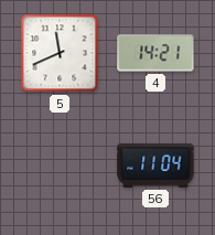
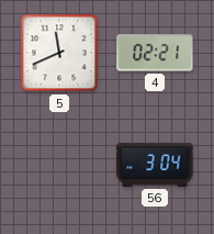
4: 14:21 -> 02:21
56: 11:04 -> 3:04
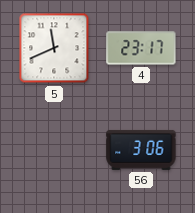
4: 02:21 -> 23:17
56: 3:04 -> 3:06
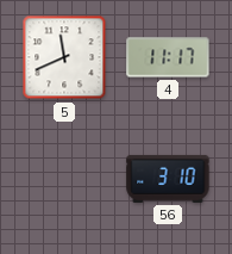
4: 23:17 -> 11:17
56: 3:06 -> 3:10
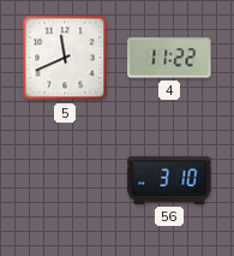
4: 11:17 -> 11:22
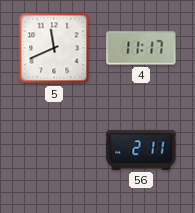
4: 11:22 -> 11:17
56: 3:10 -> 2:11
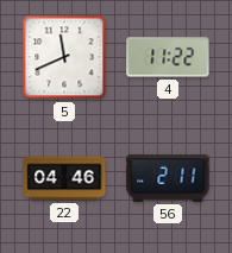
4: 11:17 -> 11:22
22: none -> 04:46
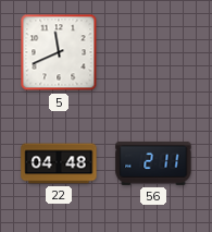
4: 11:22 -> none
22: 04:46 -> 04:48
